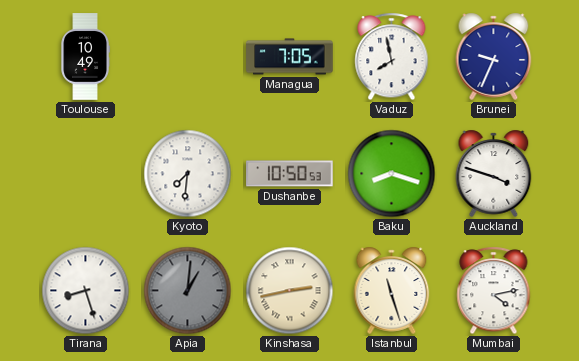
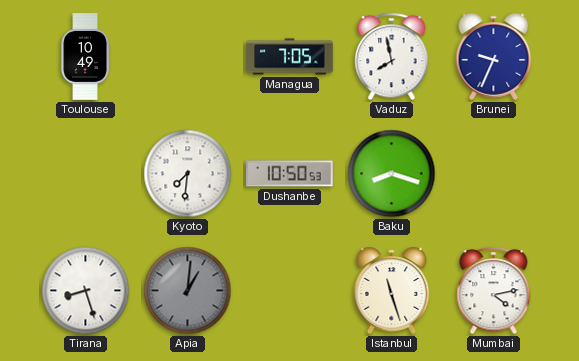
Auckland: 3:48 -> none
Kinshasa: 2:43 -> none
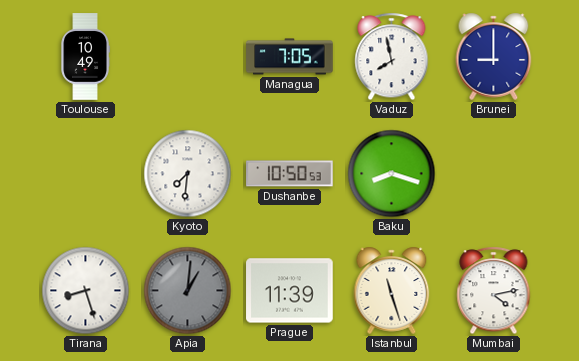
Brunei: 9:34 -> 9:00
Prague: none -> 11:39
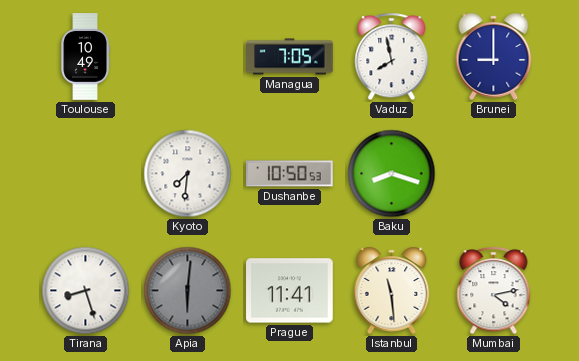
Apia: 1:01 -> 6:01
Prague: 11:39 -> 11:41
Istanbul: 11:27 -> 11:29
